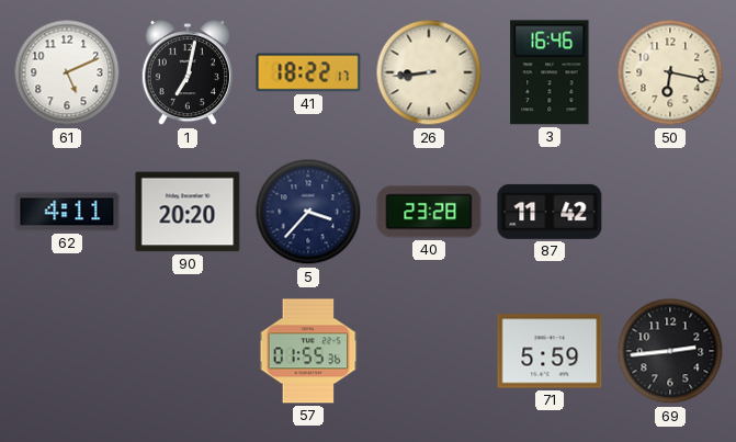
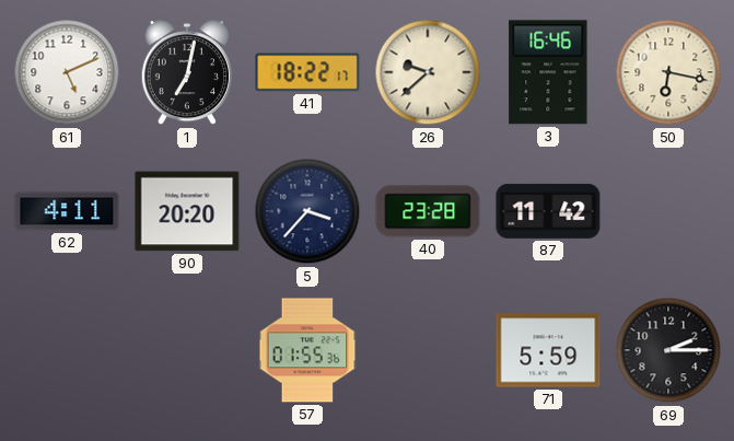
26: 8:44 -> 9:38
69: 2:44 -> 2:15
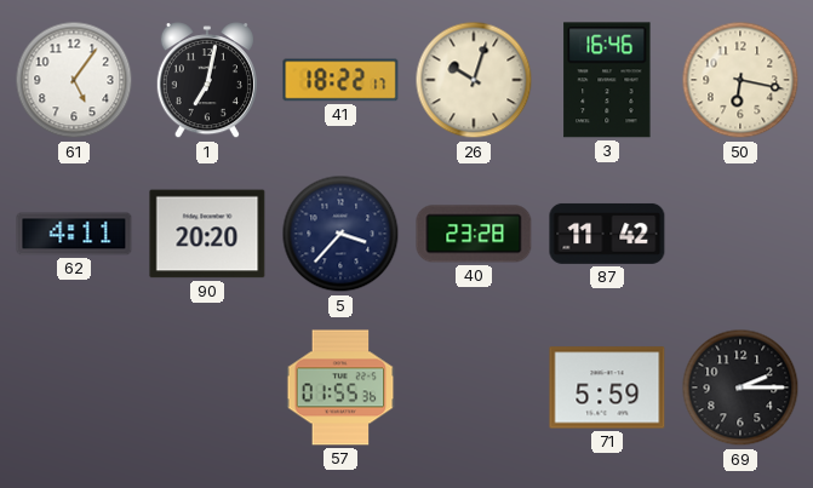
61: 5:11 -> 5:06
26: 9:38 -> 10:03
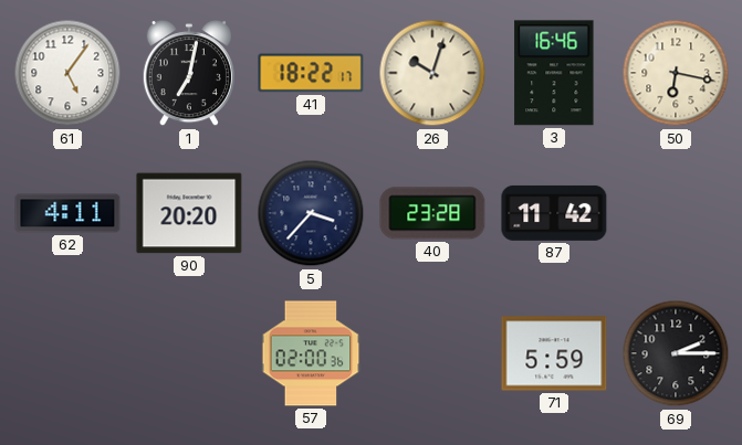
57: 01:55 -> 02:00
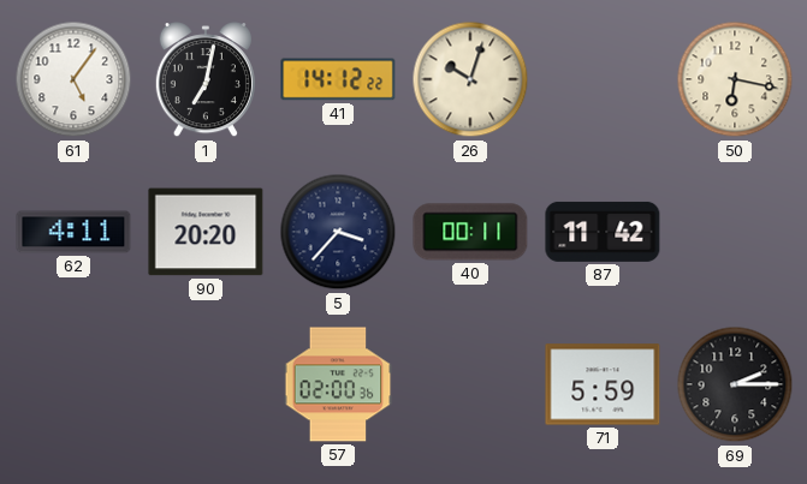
41: 18:22 -> 14:12
3: 16:46 -> none
40: 23:28 -> 00:11
